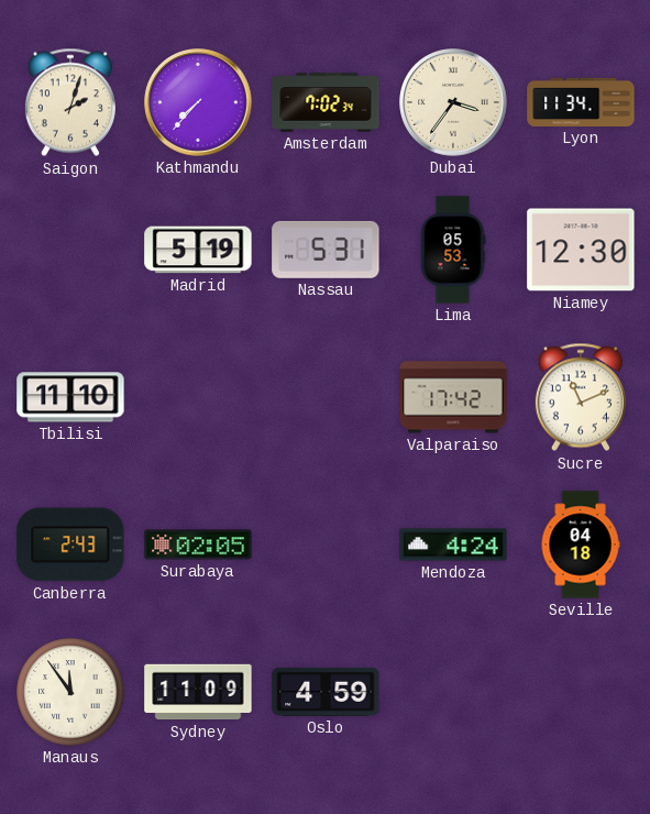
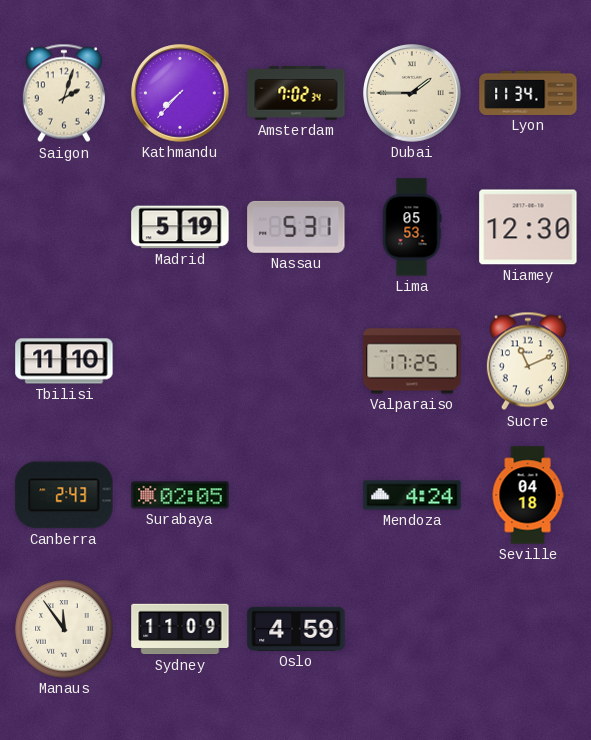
Dubai: 3:36 -> 1:45
Valparaiso: 17:42 -> 17:25
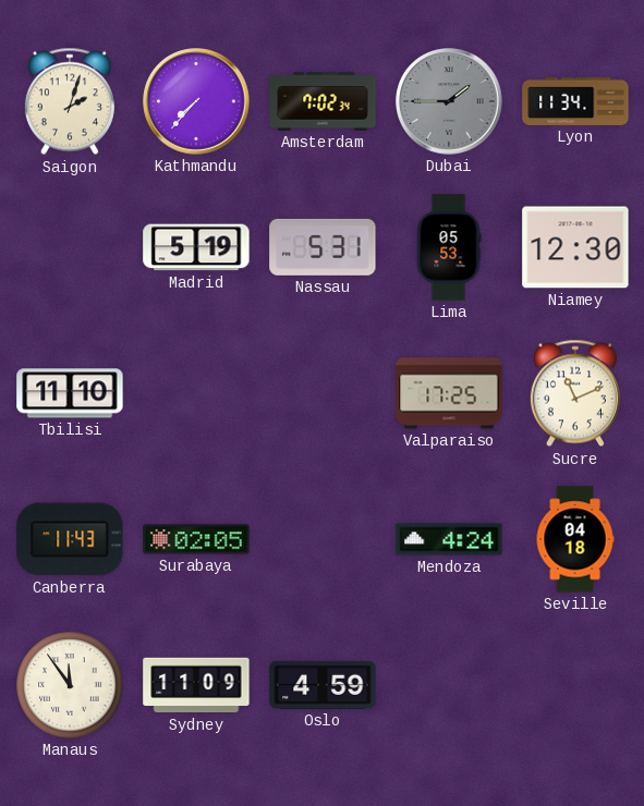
Dubai dial: cream -> grey
Canberra: 2:43 -> 11:43
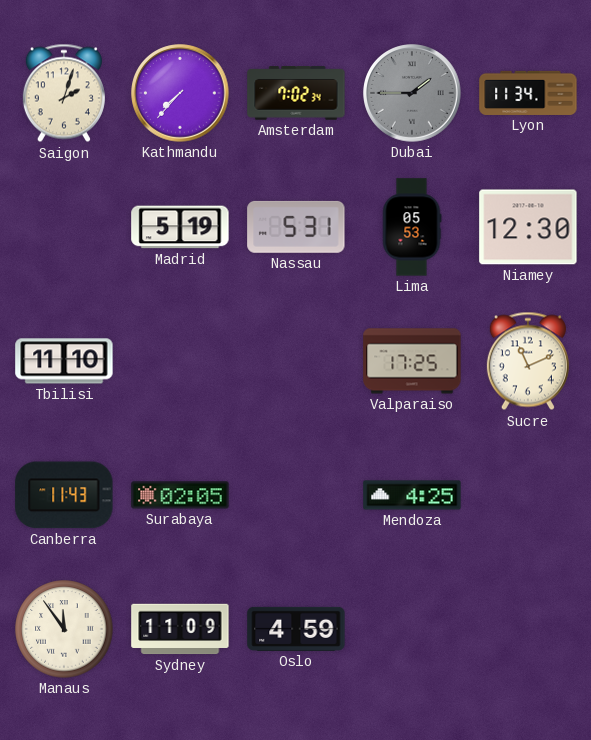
Mendoza: 4:24 -> 4:25
Seville: 04:18 -> none
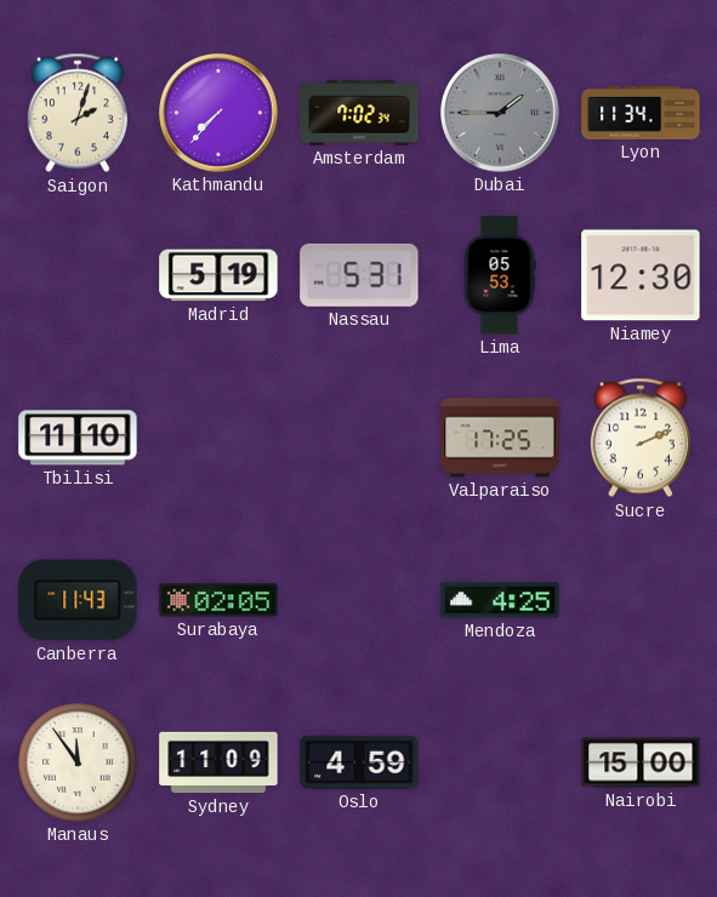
Sucre: 11:11 -> 2:11
Nairobi: none -> 15:00
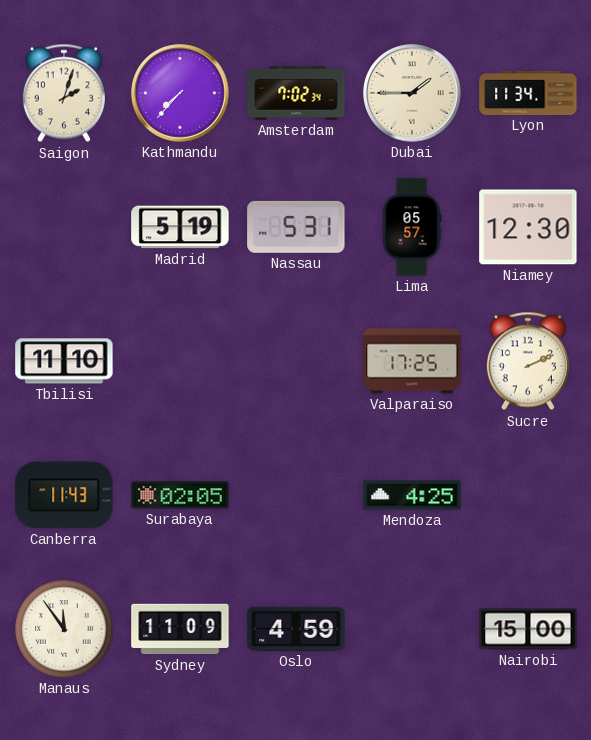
Dubai dial: grey -> cream
Lima: 05:53 -> 05:57
